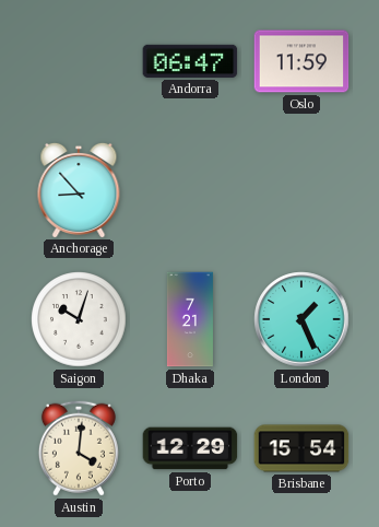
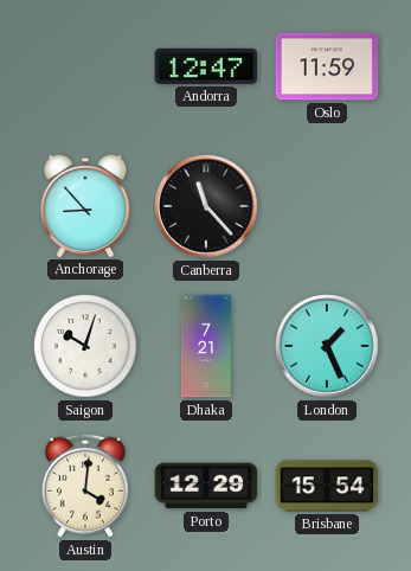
Andorra: 06:47 -> 12:47
Canberra: none -> 11:23
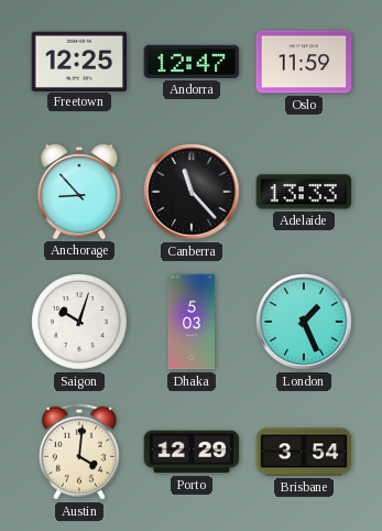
Freetown: none -> 12:25
Adelaide: none -> 13:33
Dhaka: 7:21 -> 5:03
Brisbane: 15:54 -> 3:54
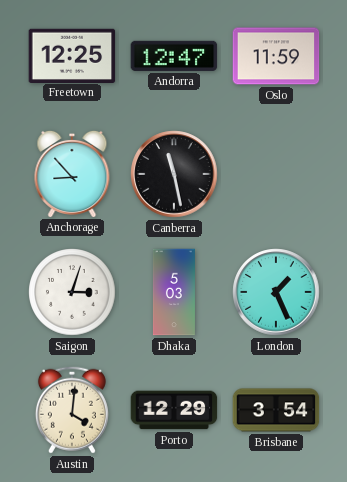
Canberra: 11:23 -> 11:28
Adelaide: 13:33 -> none
Saigon: 10:03 -> 3:03
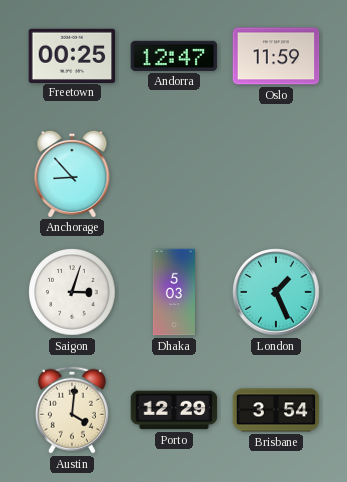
Freetown: 12:25 -> 00:25
Canberra: 11:28 -> none
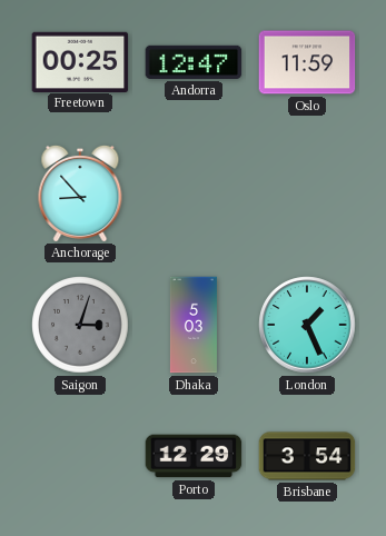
Saigon dial: white -> grey
Austin: 4:01 -> none
